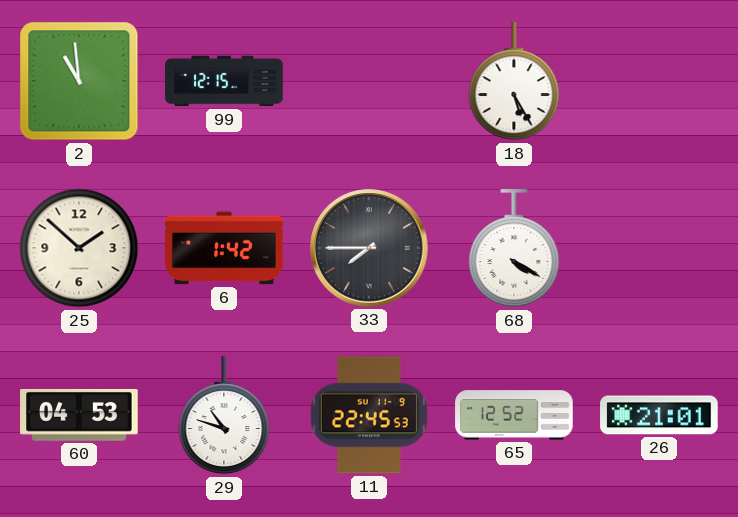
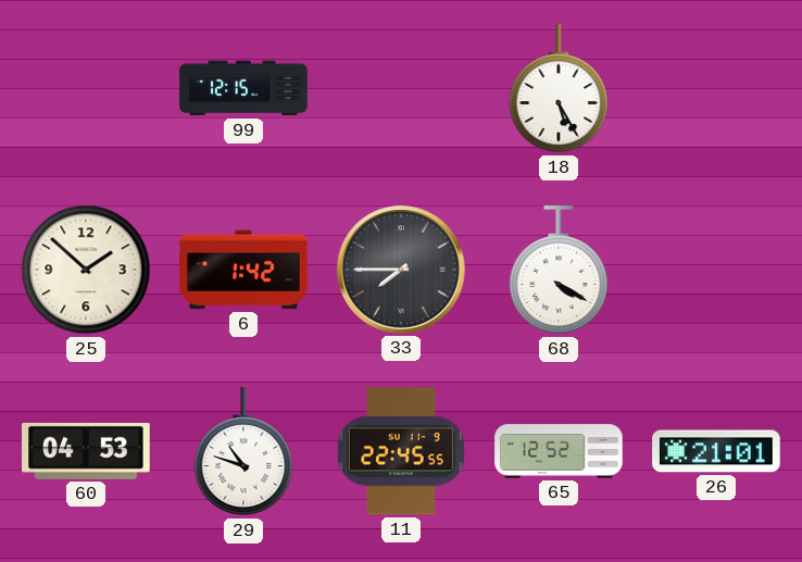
2: 10:59 -> none
11: 22:45:53 -> 22:45:55
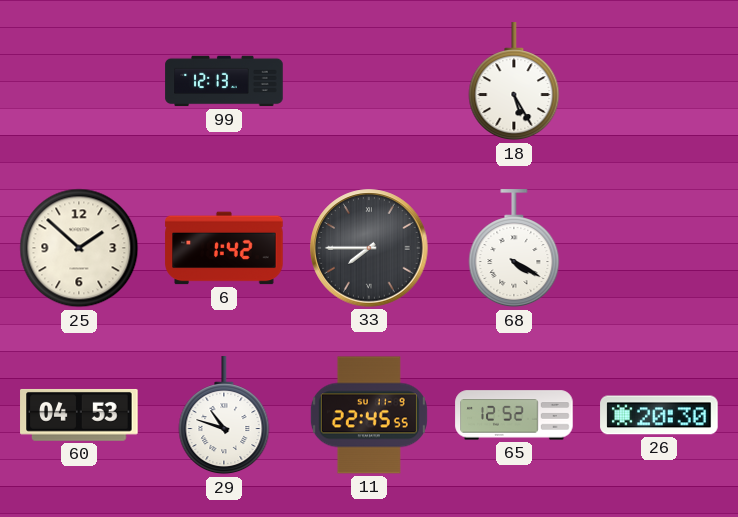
99: 12:15 -> 12:13
26: 21:01 -> 20:30
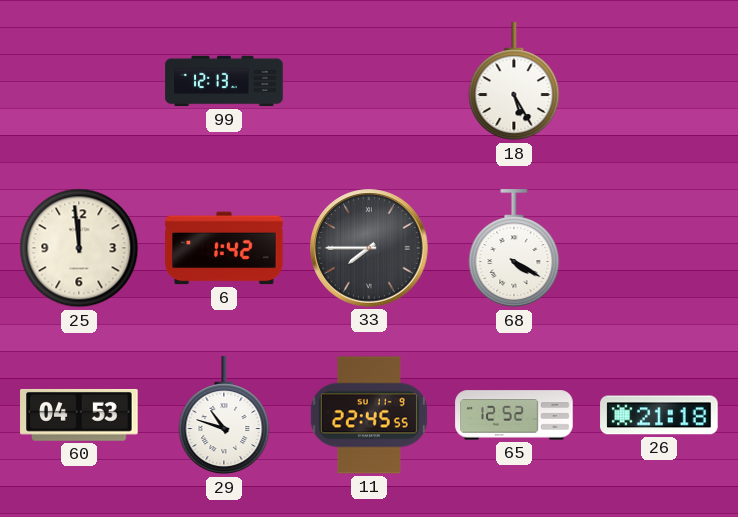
25: 1:52 -> 11:59
26: 20:30 -> 21:18
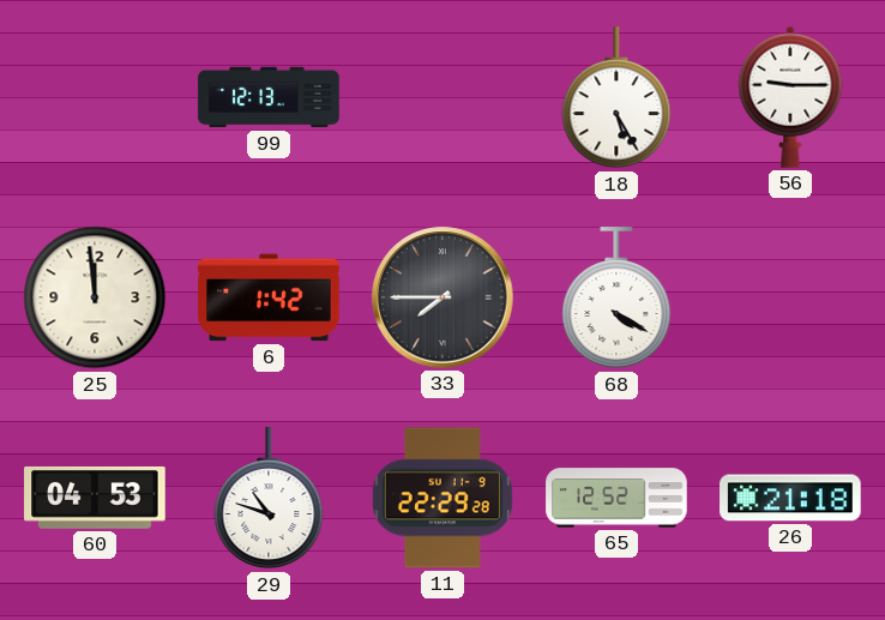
56: none -> 9:15
11: 22:45 -> 22:29
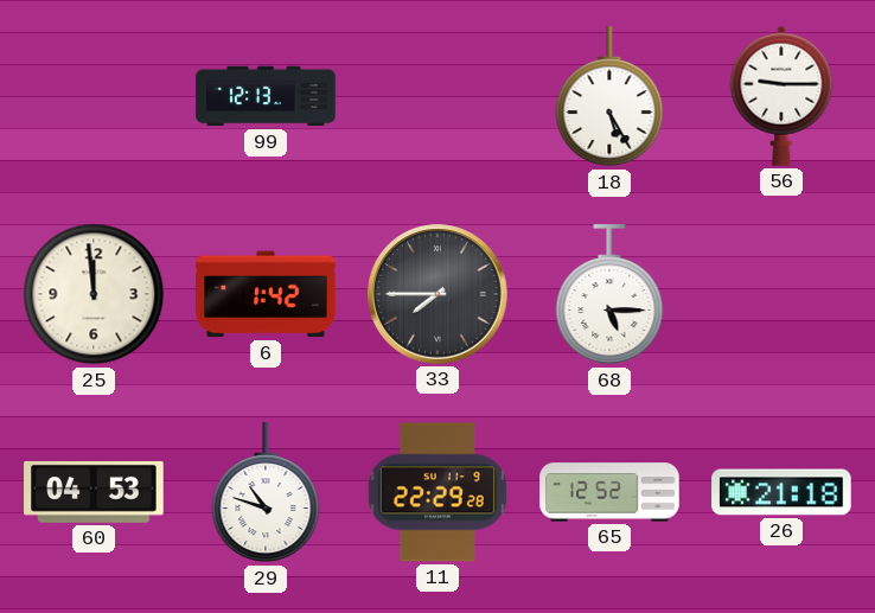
68: 4:20 -> 5:15
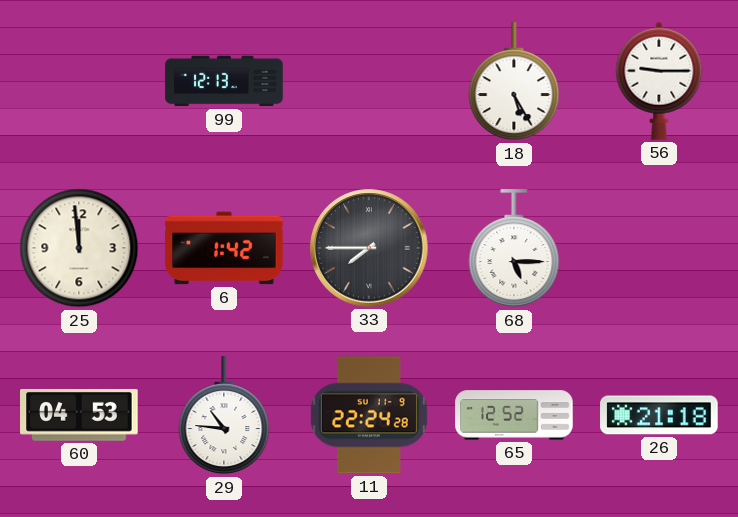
29: 10:48 -> 10:46
11: 22:29 -> 22:24
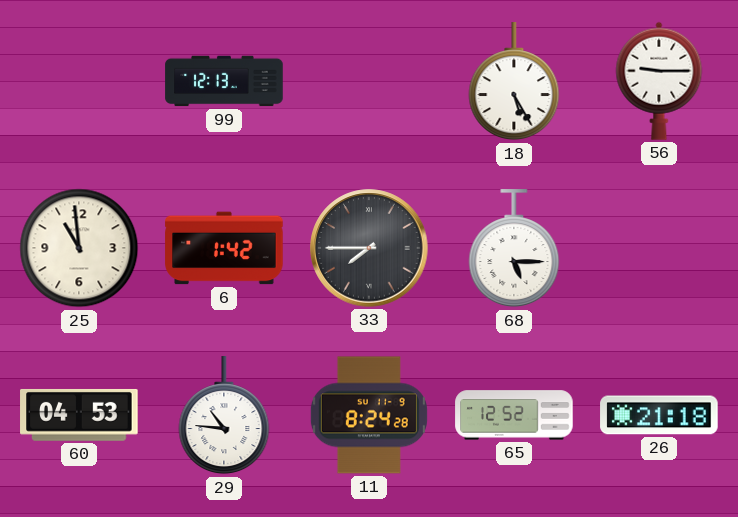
25: 11:59 -> 10:59
11: 22:24 -> 8:24
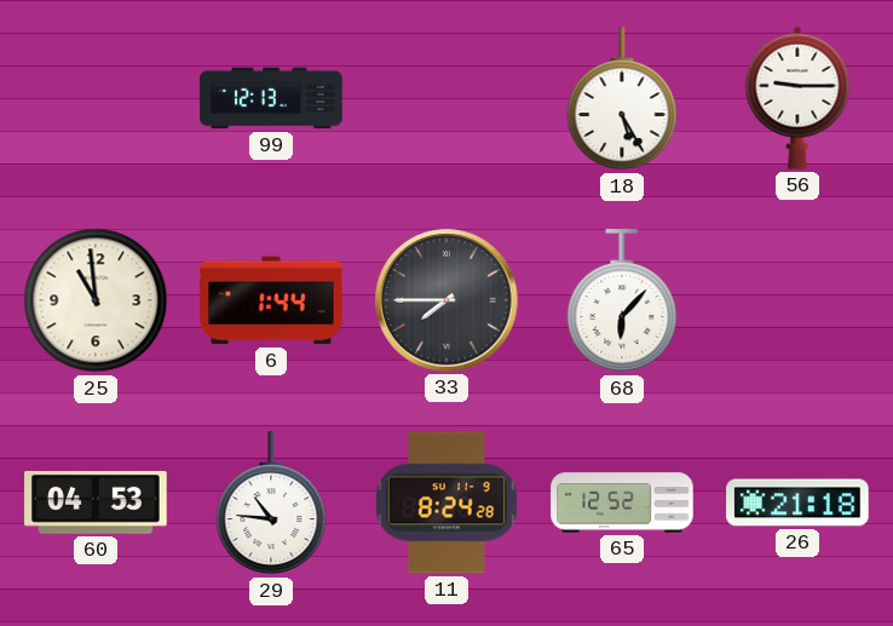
6: 1:42 -> 1:44
68: 5:15 -> 6:07
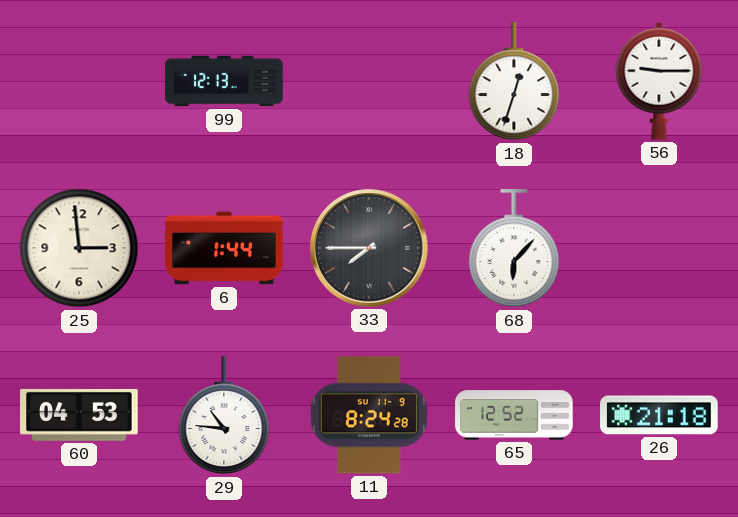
18: 5:25 -> 12:33
25: 10:59 -> 2:59
